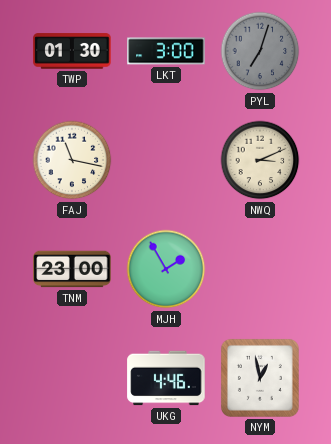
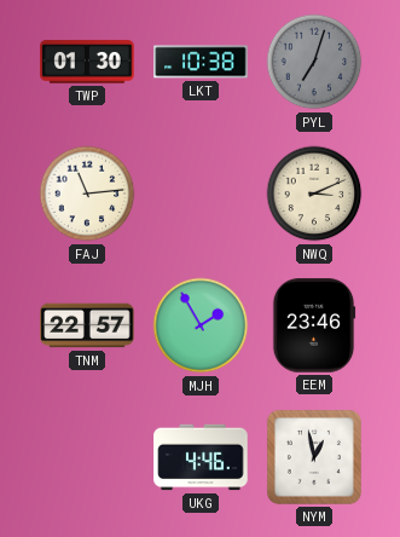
LKT: 3:00 -> 10:38
FAJ: 11:17 -> 11:14
TNM: 23:00 -> 22:57
EEM: none -> 23:46
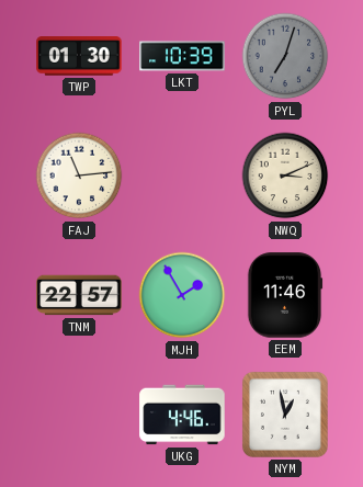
LKT: 10:38 -> 10:39
EEM: 23:46 -> 11:46
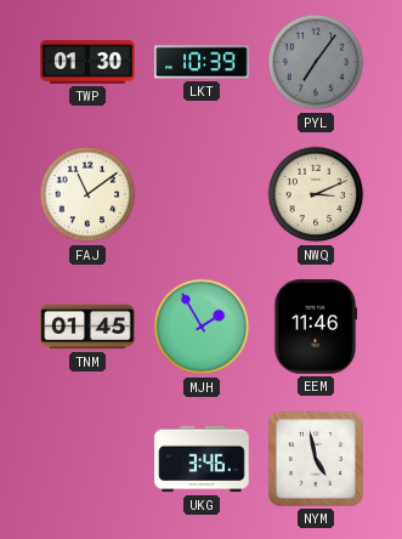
PYL: 7:03 -> 7:06
FAJ: 11:14 -> 11:09
TNM: 22:57 -> 01:45
UKG: 4:46 -> 3:46
NYM: 12:58 -> 4:58
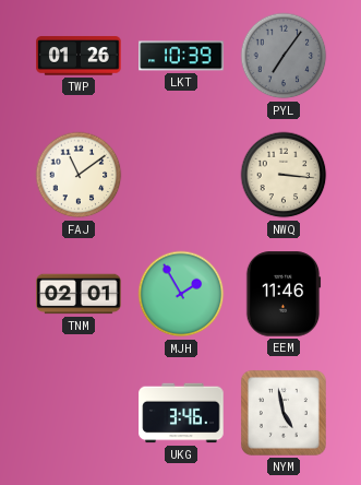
TWP: 01:30 -> 01:26
NWQ: 3:11 -> 3:16
TNM: 01:45 -> 02:01
